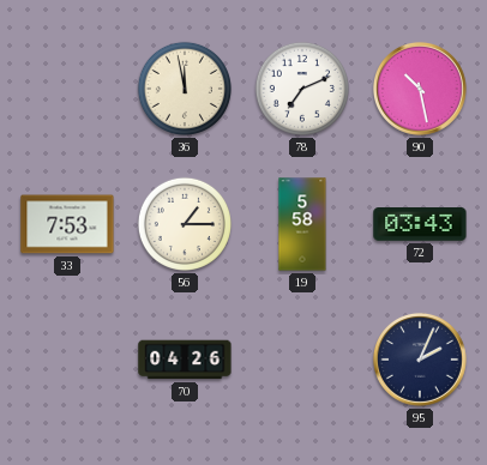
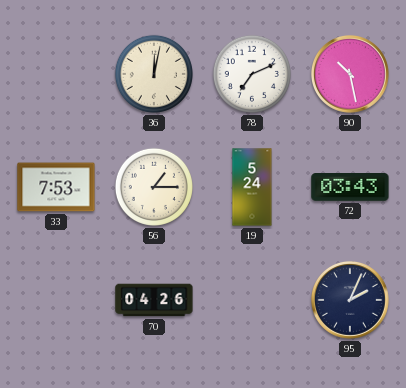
36: 11:58 -> 12:02
19: 5:58 -> 5:24
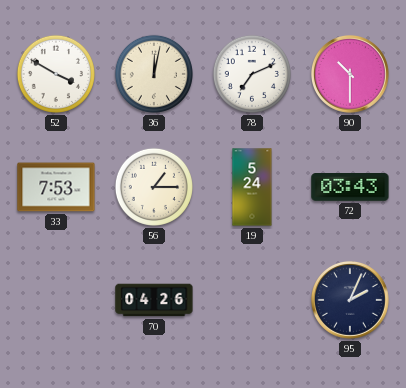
52: none -> 3:50
90: 10:28 -> 10:30
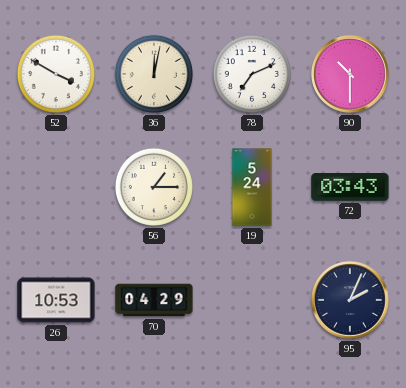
33: 7:53 -> none
26: none -> 10:53
70: 04:26 -> 04:29
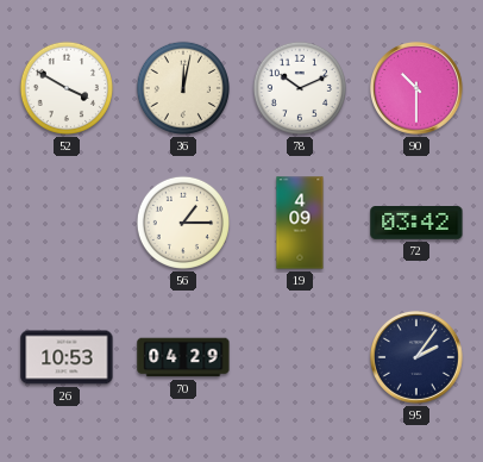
78: 7:11 -> 10:11
19: 5:24 -> 4:09
72: 03:43 -> 03:42
95: 2:04 -> 2:06
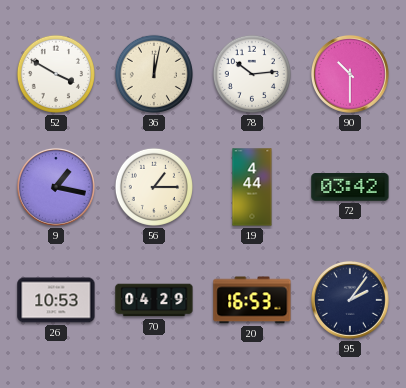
78: 10:11 -> 10:14
9: none -> 1:17
19: 4:09 -> 4:44
20: none -> 16:53
